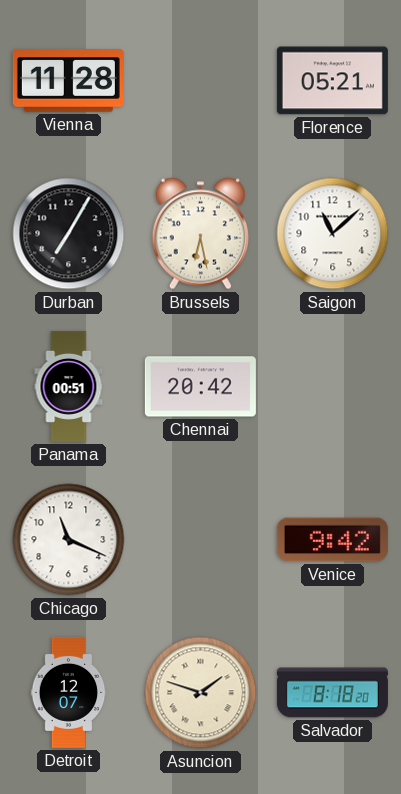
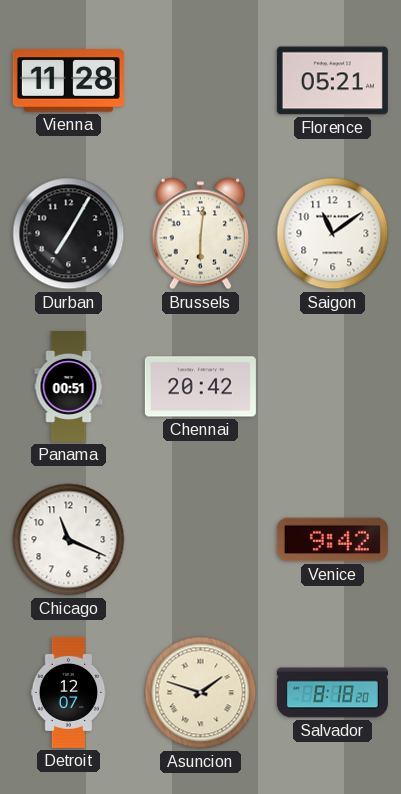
Brussels: 6:28 -> 6:01
Saigon: 11:08 -> 11:09
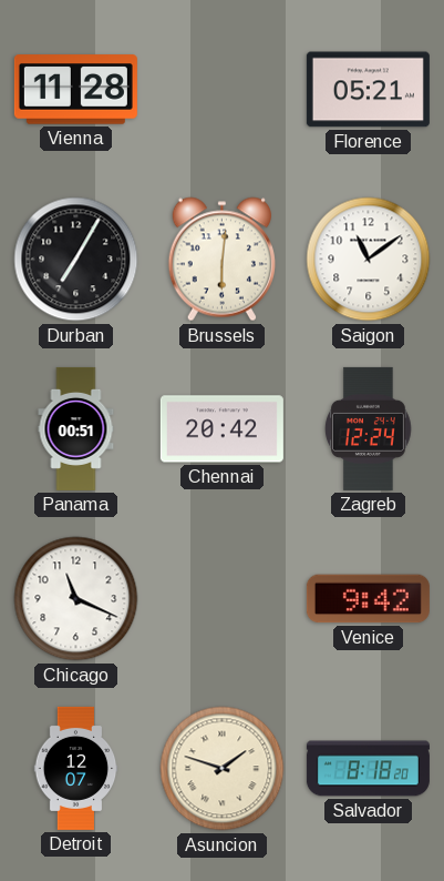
Zagreb: none -> 12:24
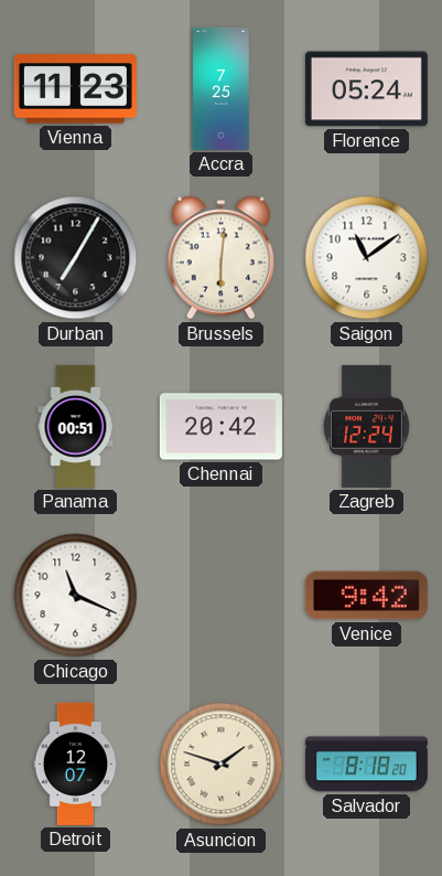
Vienna: 11:28 -> 11:23
Accra: none -> 7:25
Florence: 05:21 -> 05:24
